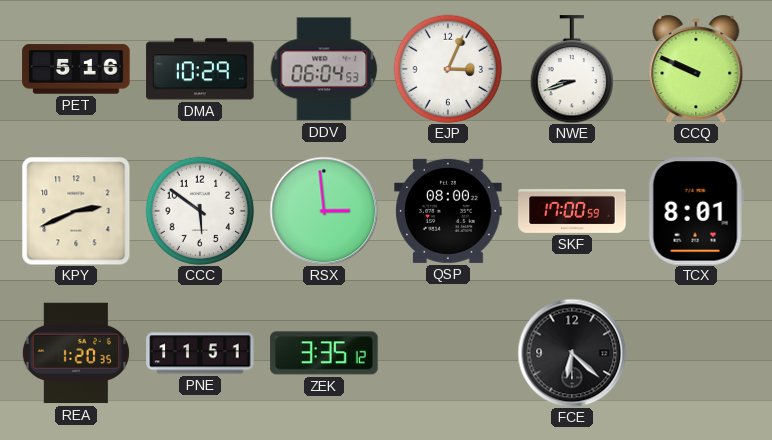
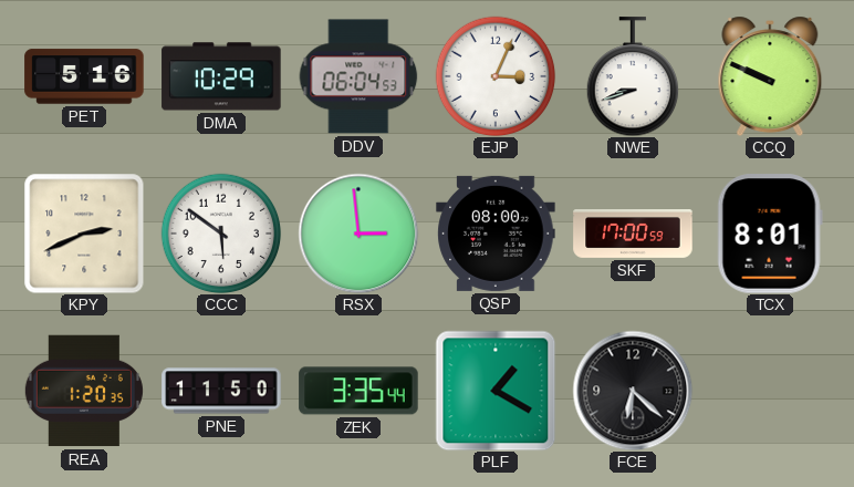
PNE: 11:51 -> 11:50
ZEK: 3:35:12 -> 3:35:44
PLF: none -> 1:20
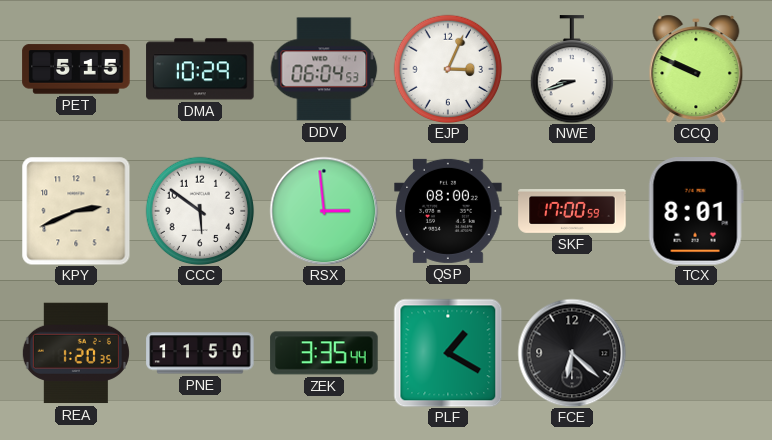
PET: 5:16 -> 5:15
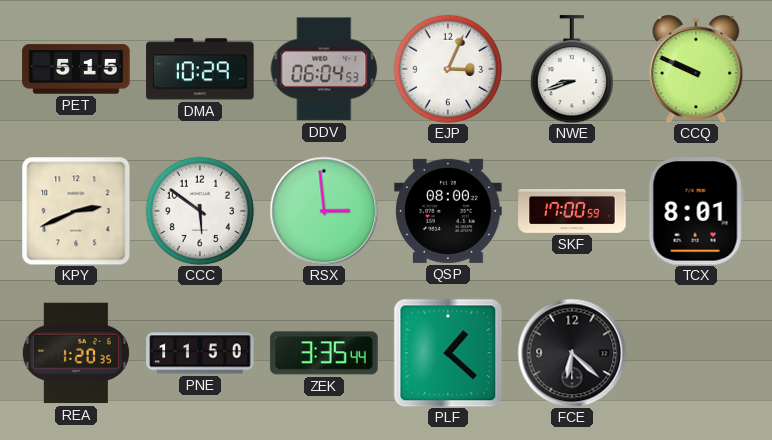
PLF: 1:20 -> 1:22
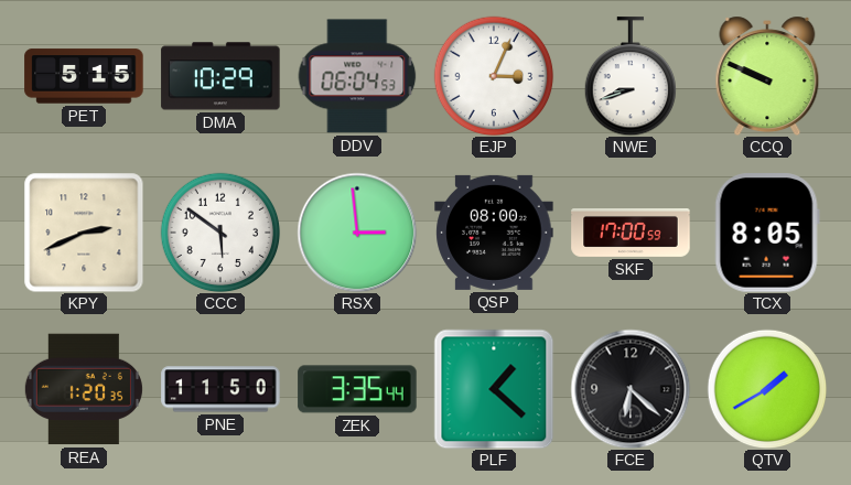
TCX: 8:01 -> 8:05
QTV: none -> 1:40
